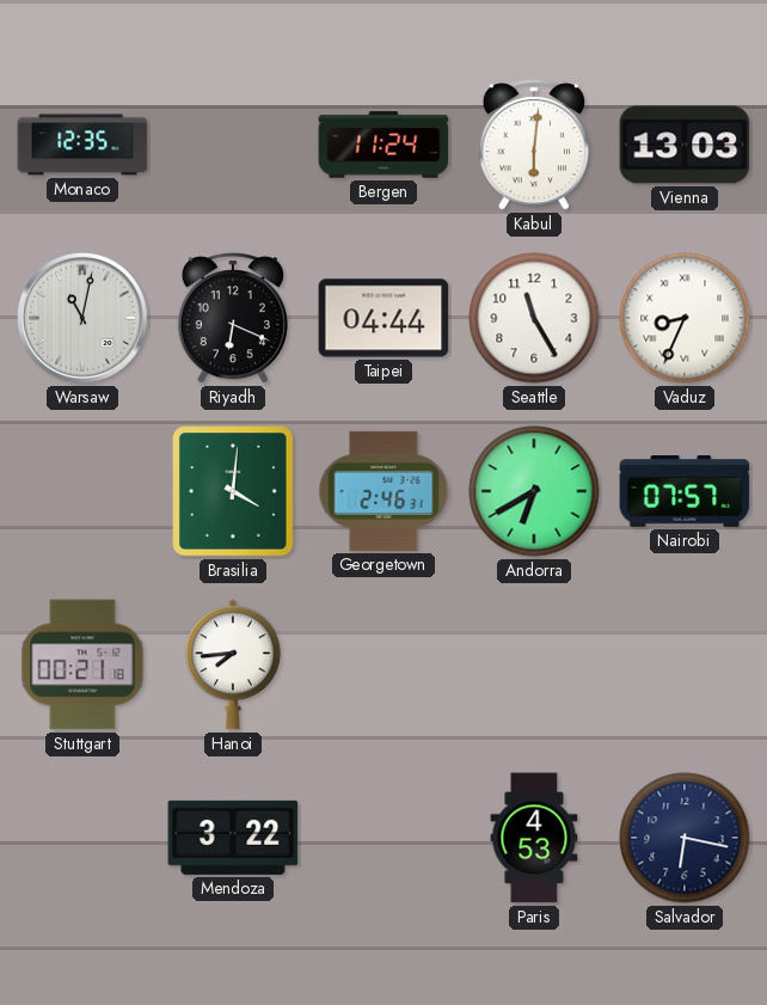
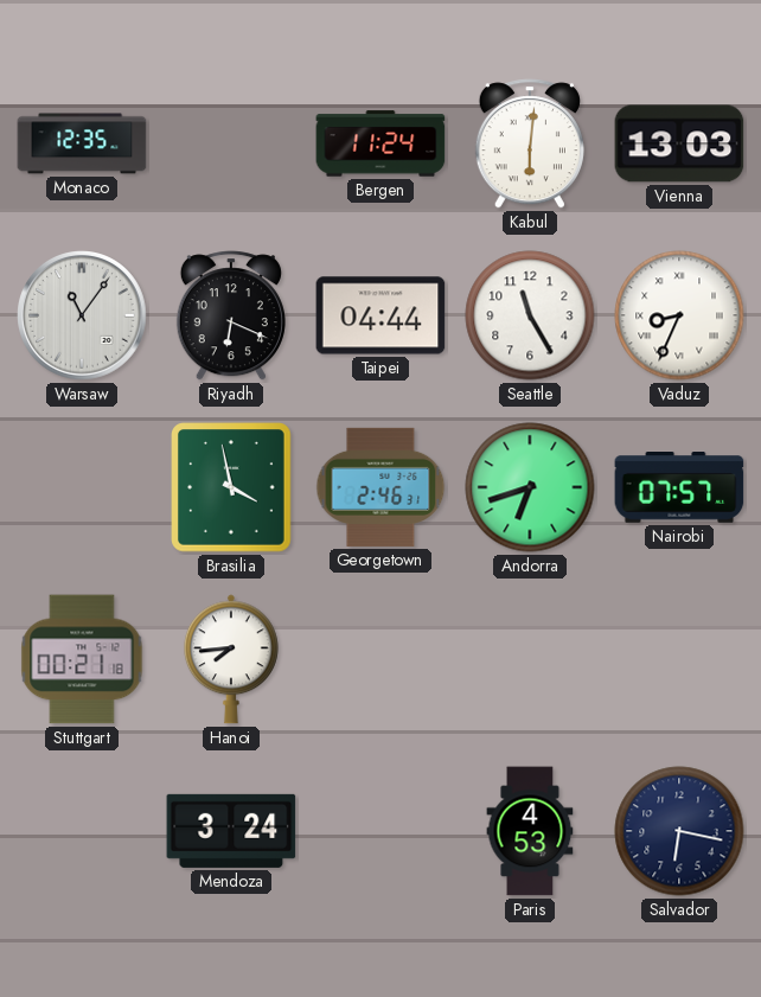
Warsaw: 11:02 -> 11:06
Brasilia: 4:01 -> 3:58
Andorra: 6:40 -> 6:42
Mendoza: 3:22 -> 3:24
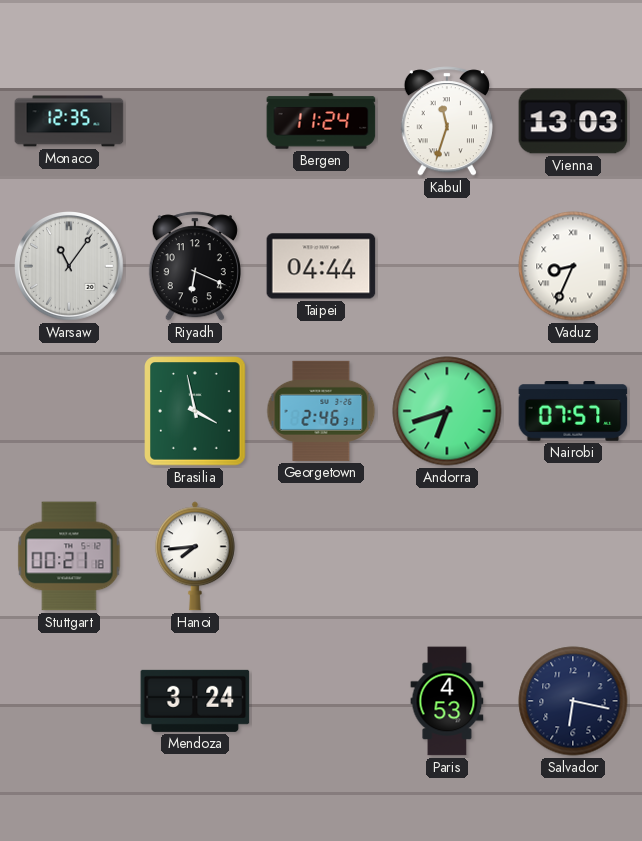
Kabul: 6:01 -> 11:33
Seattle: 11:25 -> none
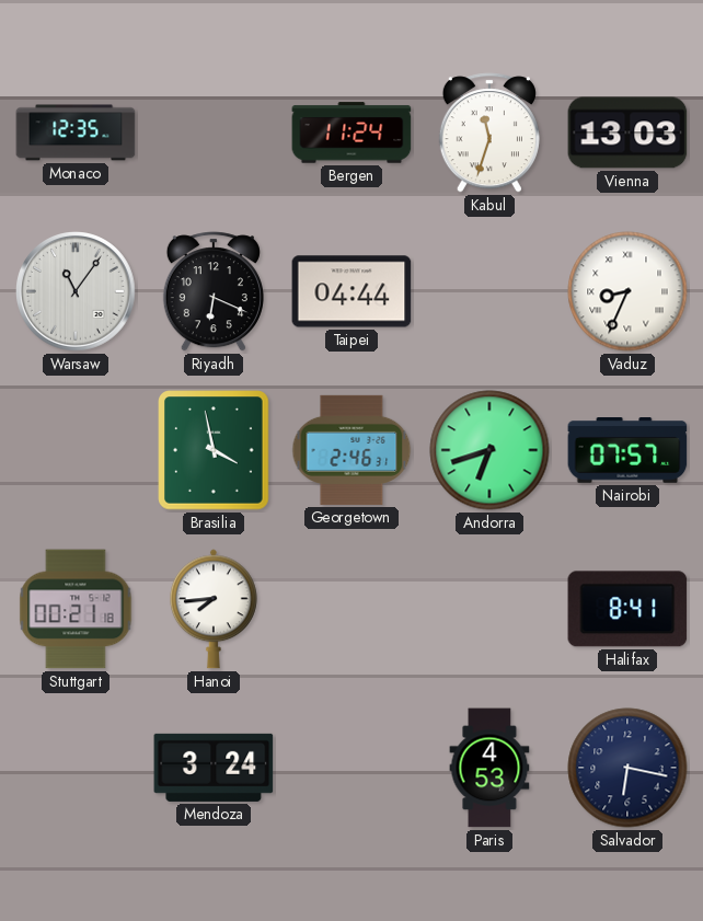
Halifax: none -> 8:41
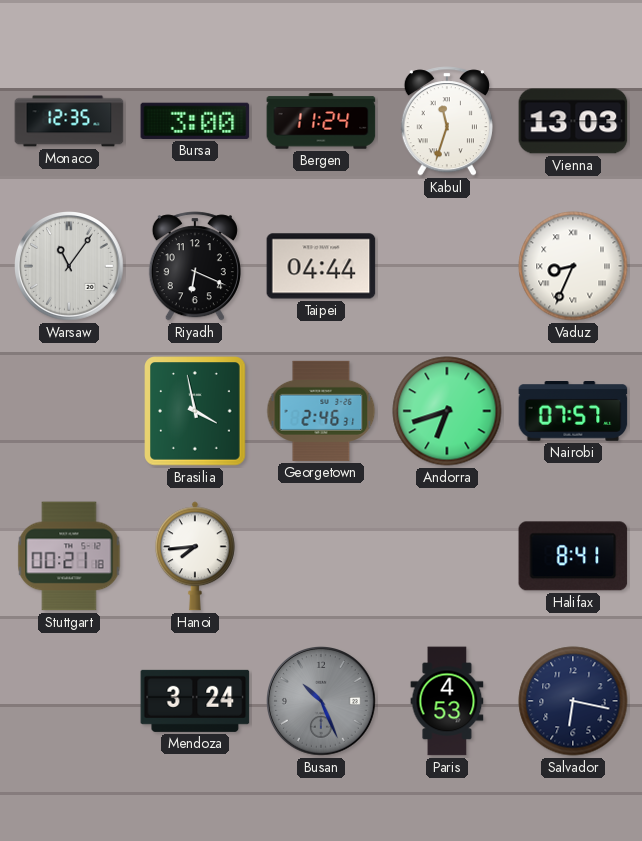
Bursa: none -> 3:00
Busan: none -> 10:26
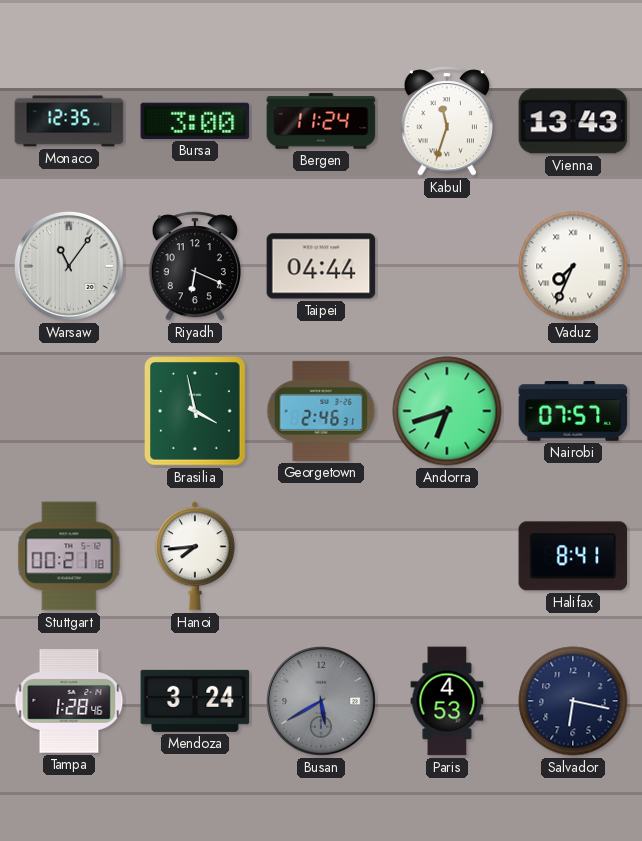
Vienna: 13:03 -> 13:43
Vaduz: 8:34 -> 7:34
Tampa: none -> 1:28
Busan: 10:26 -> 5:40
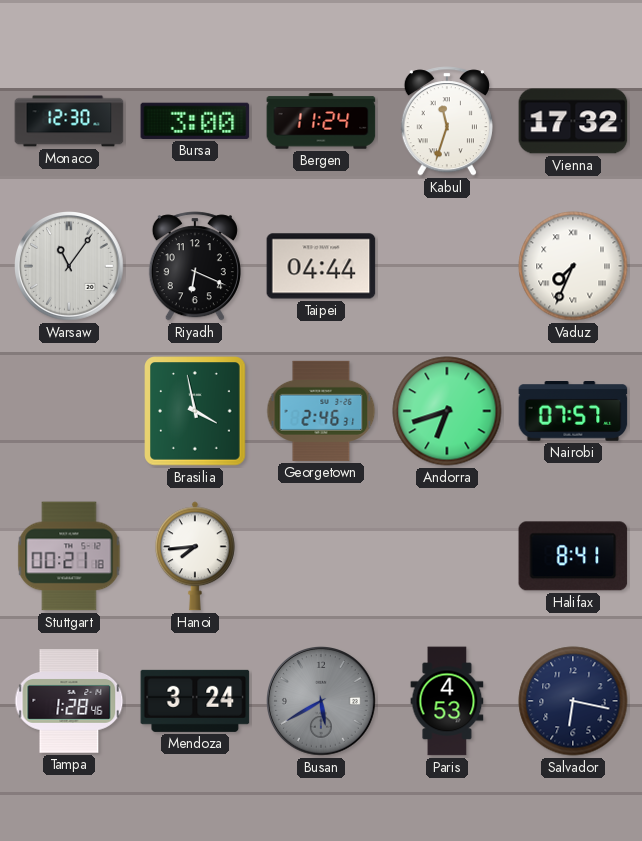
Monaco: 12:35 -> 12:30
Vienna: 13:43 -> 17:32
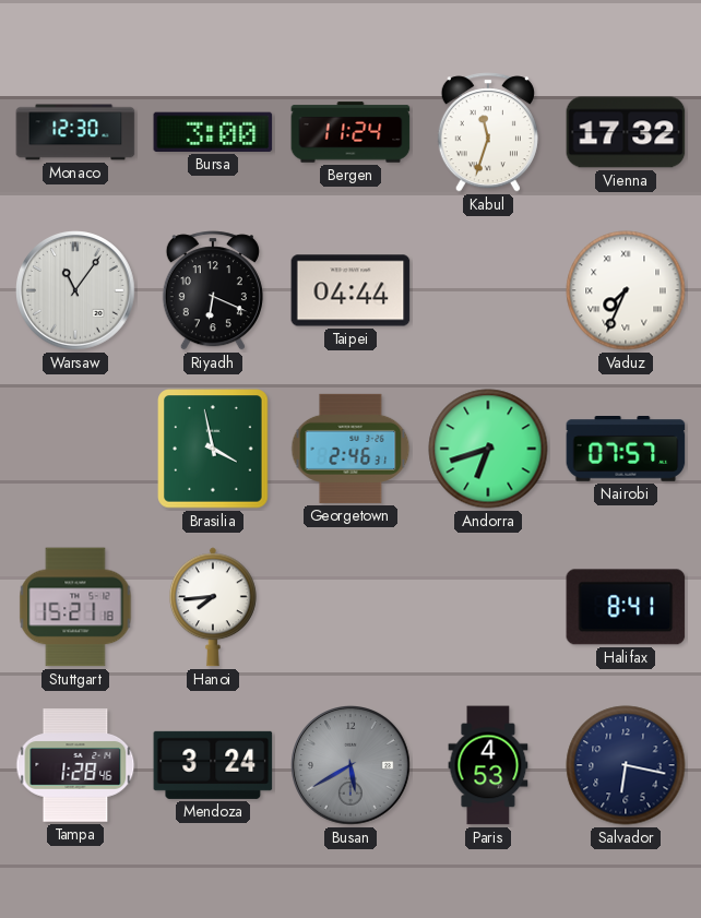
Stuttgart: 00:21 -> 15:21
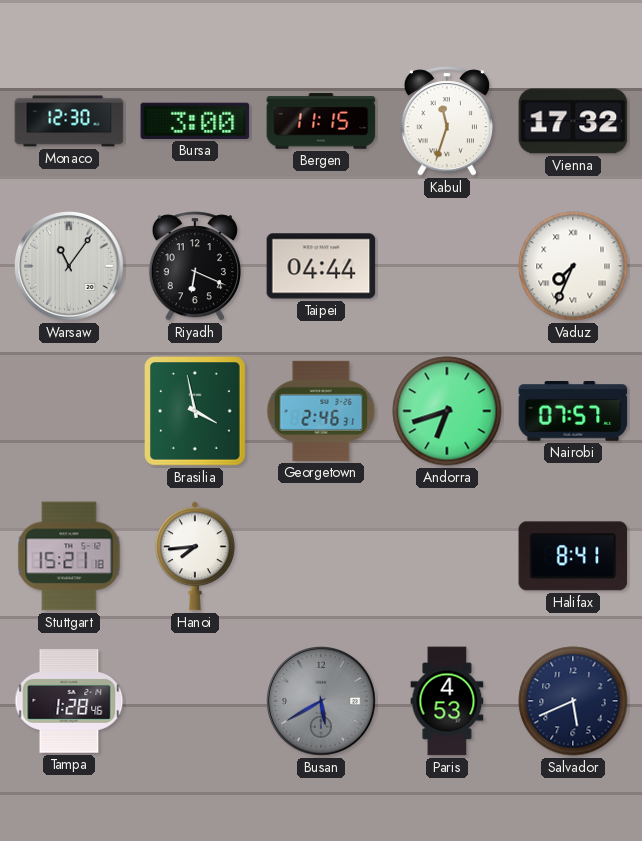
Bergen: 11:24 -> 11:15
Mendoza: 3:24 -> none
Salvador: 6:17 -> 5:41
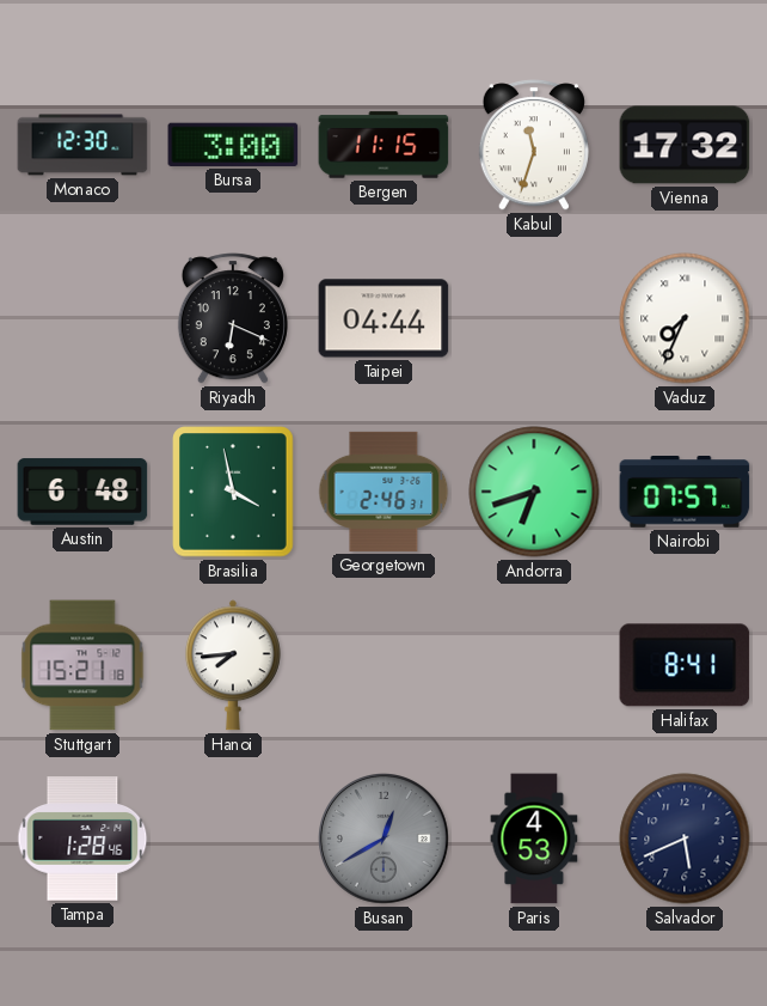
Warsaw: 11:06 -> none
Austin: none -> 6:48
Busan: 5:40 -> 12:40
